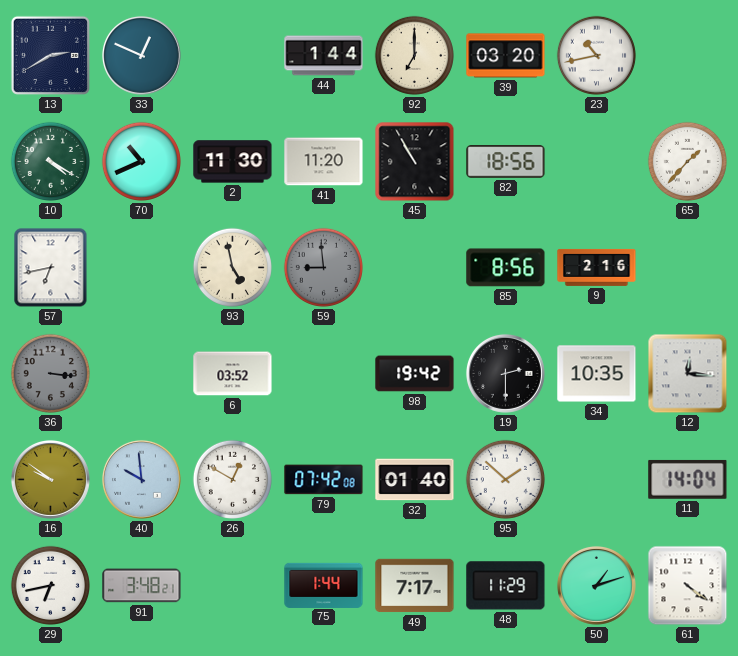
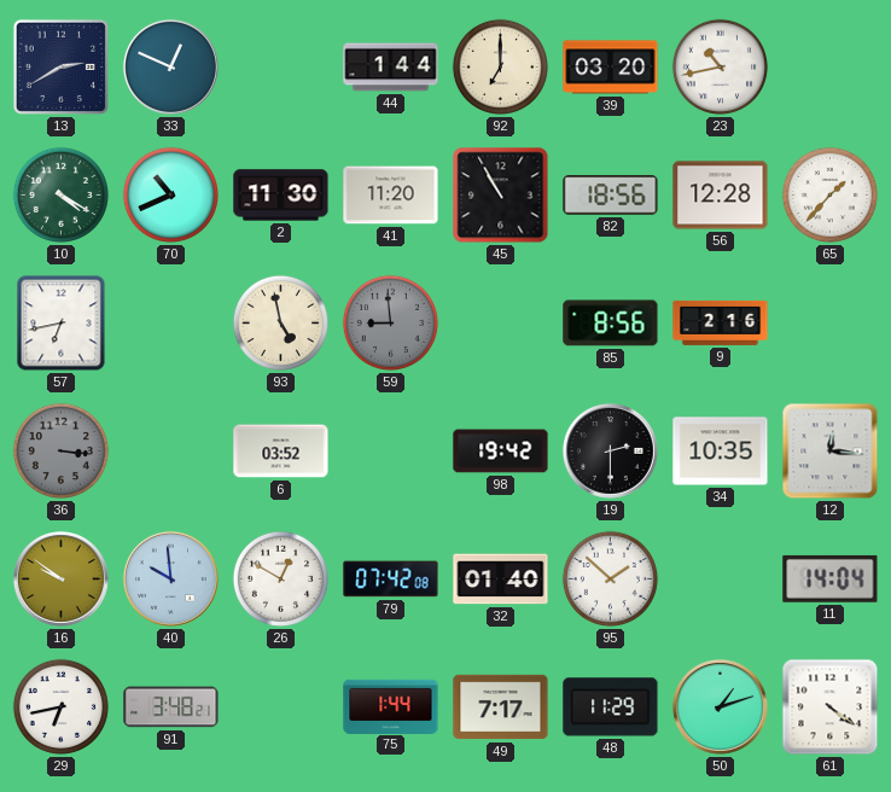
56: none -> 12:28
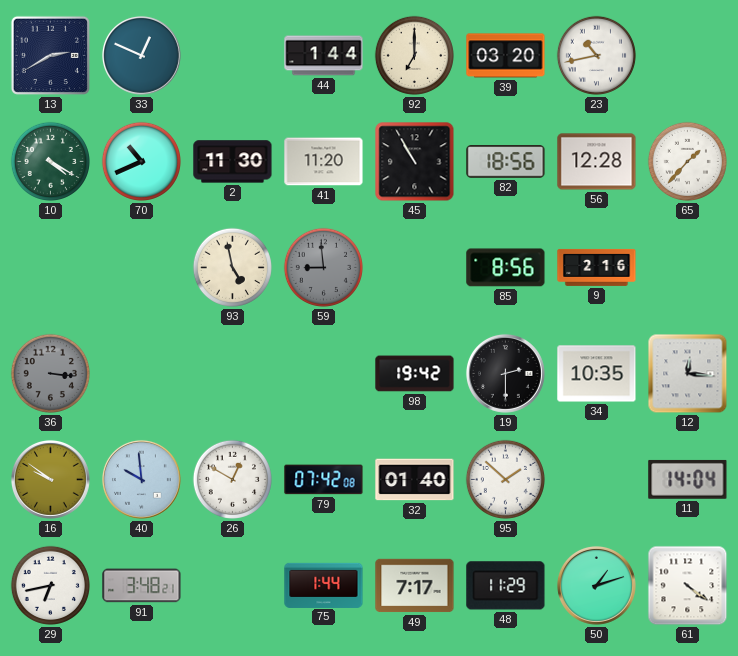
57: 6:43 -> none
6: 03:52 -> none
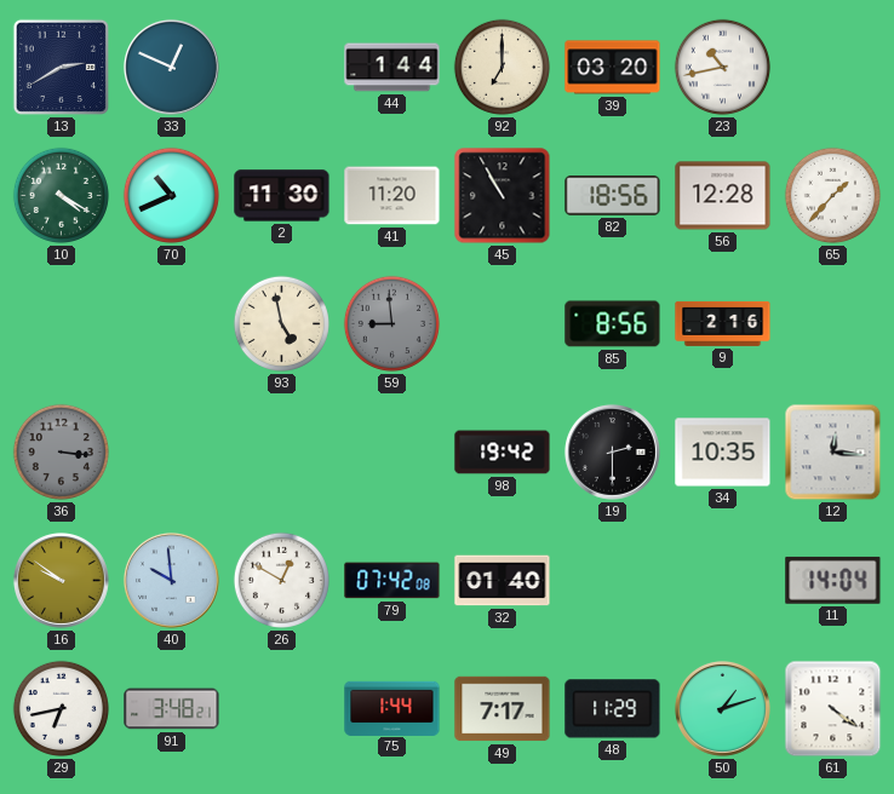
95: 1:52 -> none
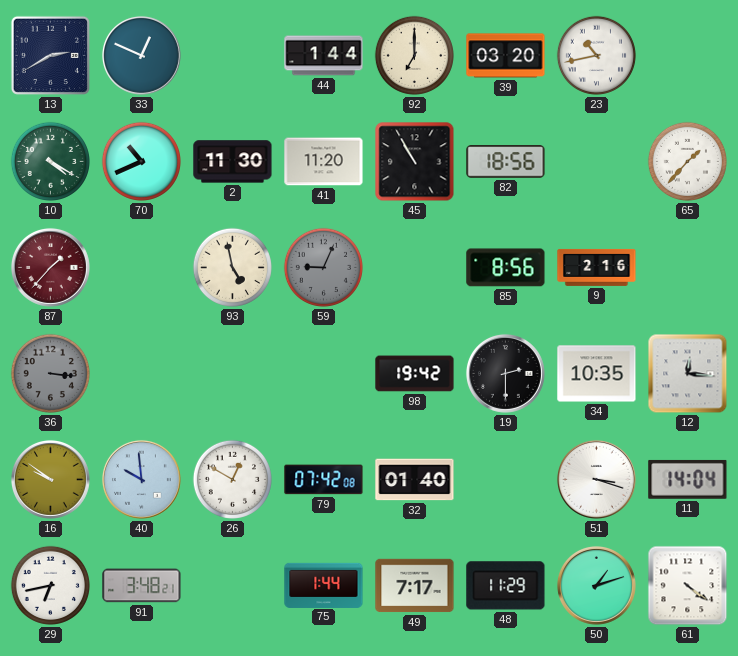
56: 12:28 -> none
87: none -> 1:37
59: 8:59 -> 9:04
51: none -> 3:18
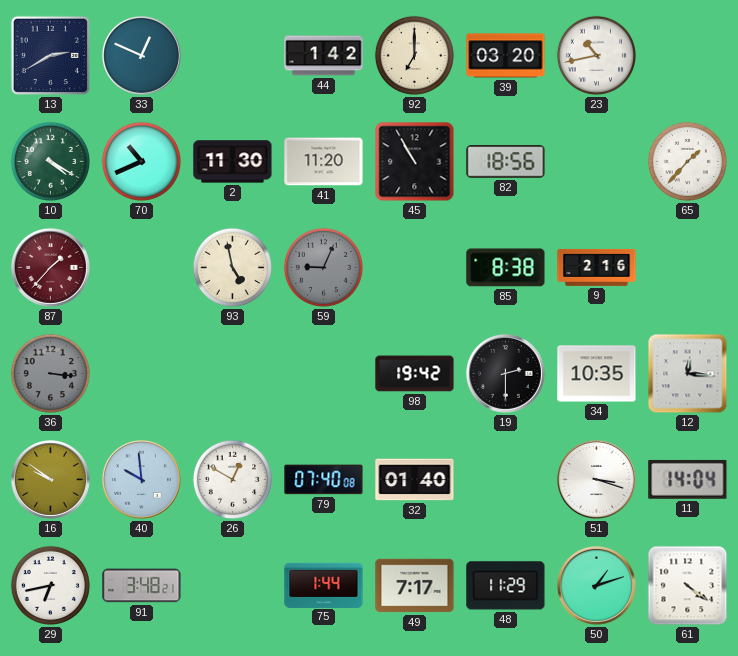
44: 1:44 -> 1:42
85: 8:56 -> 8:38
79: 07:42 -> 07:40
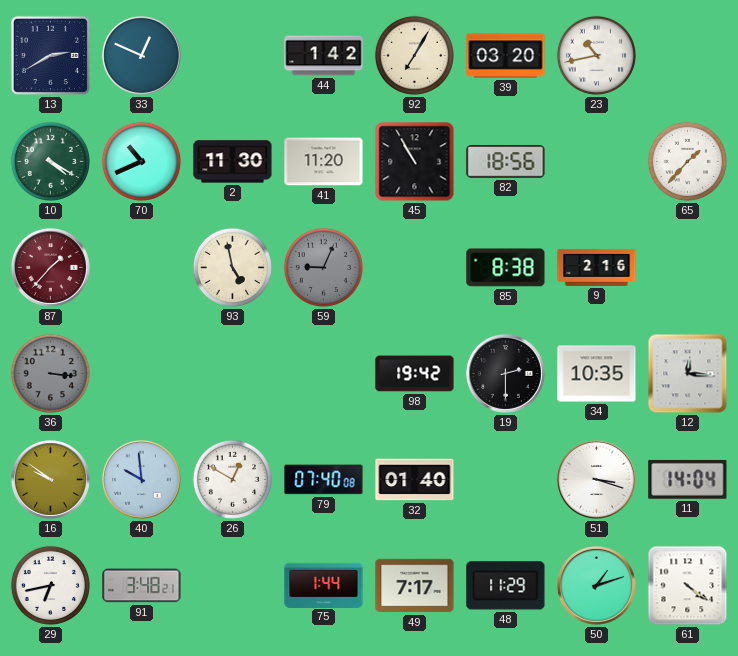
92: 7:00 -> 7:05
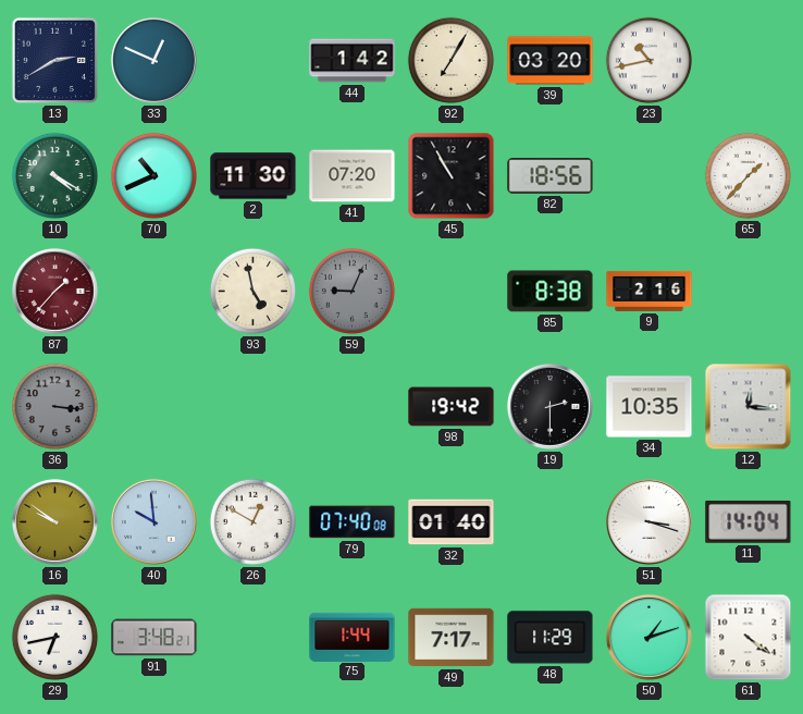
41: 11:20 -> 07:20
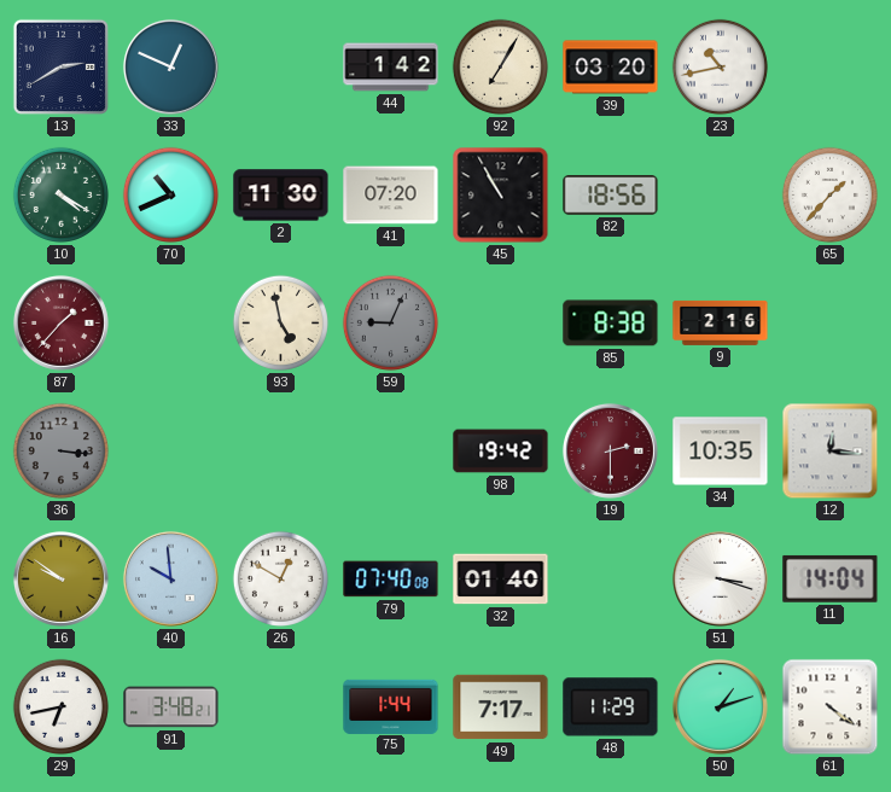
19 dial: black -> burgundy
